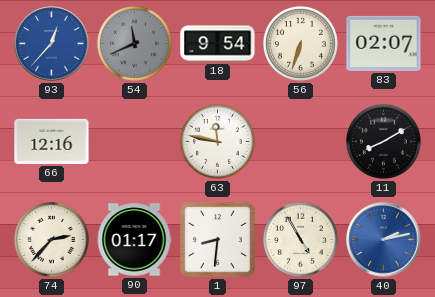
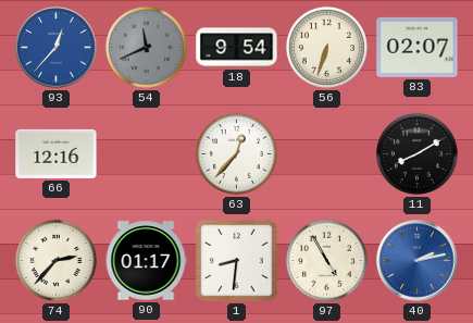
63: 11:47 -> 12:37
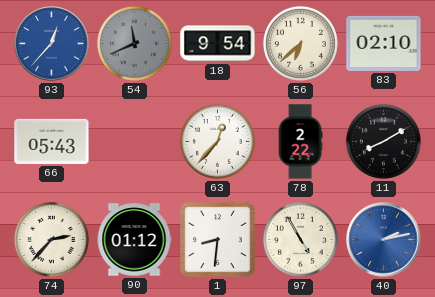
56: 6:33 -> 6:38
83: 02:07 -> 02:10
66: 12:16 -> 05:43
78: none -> 2:22
90: 01:17 -> 01:12
